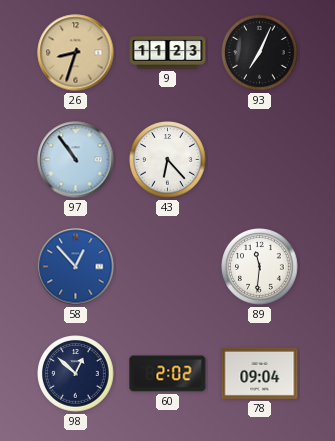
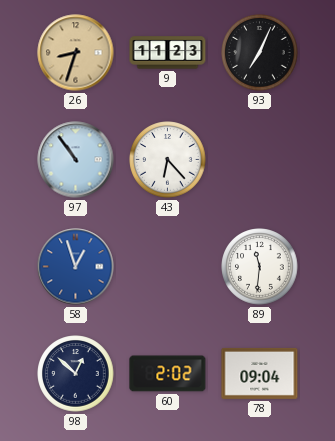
58: 12:53 -> 12:57
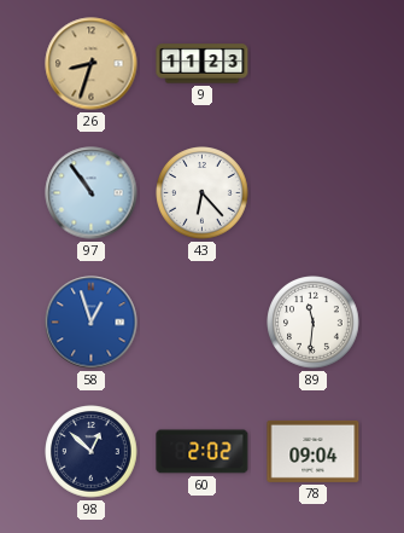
93: 7:04 -> none
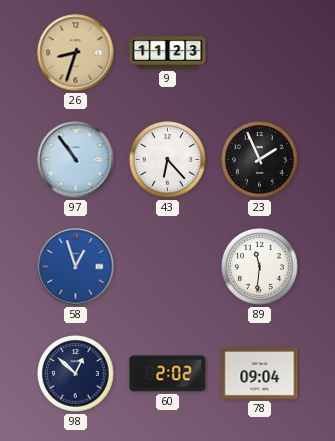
23: none -> 1:56
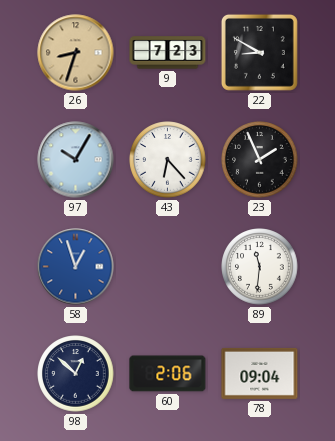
9: 11:23 -> 7:23
22: none -> 8:50
97: 10:54 -> 10:05
60: 2:02 -> 2:06
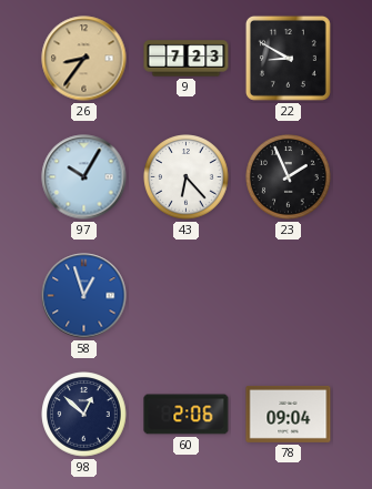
26: 8:33 -> 8:36
89: 11:31 -> none
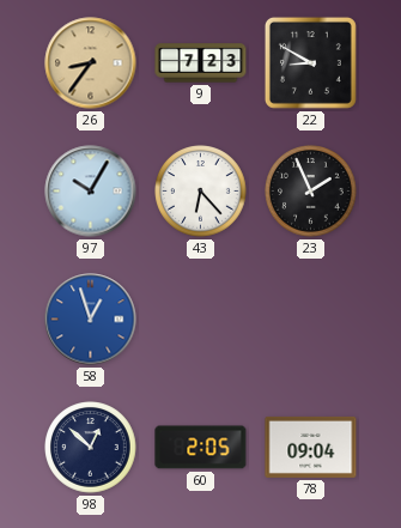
60: 2:06 -> 2:05
